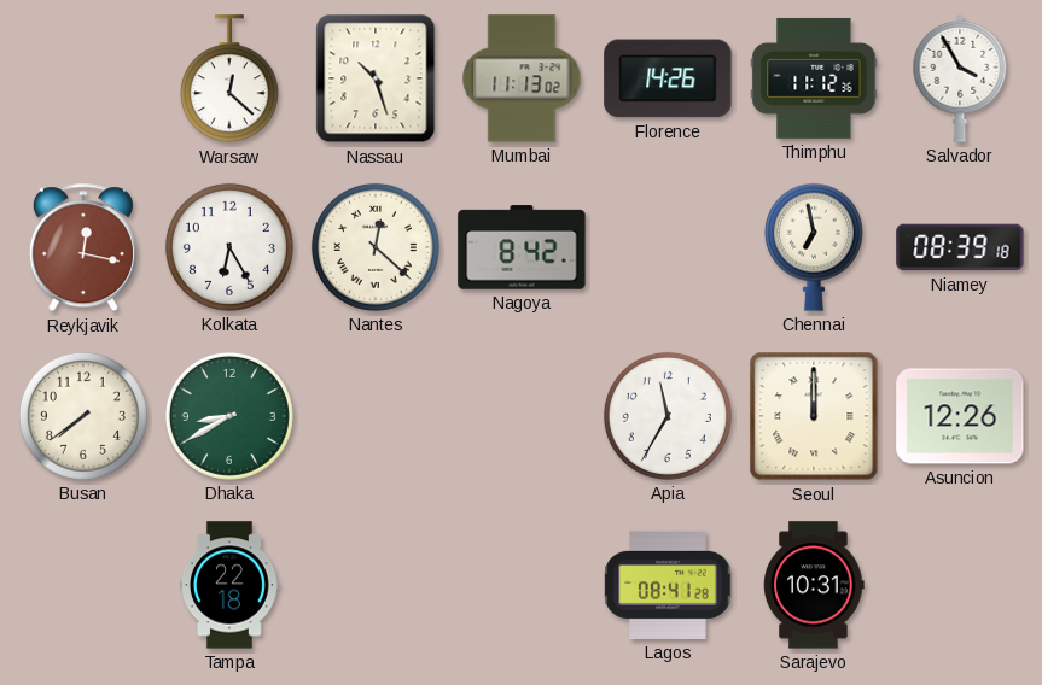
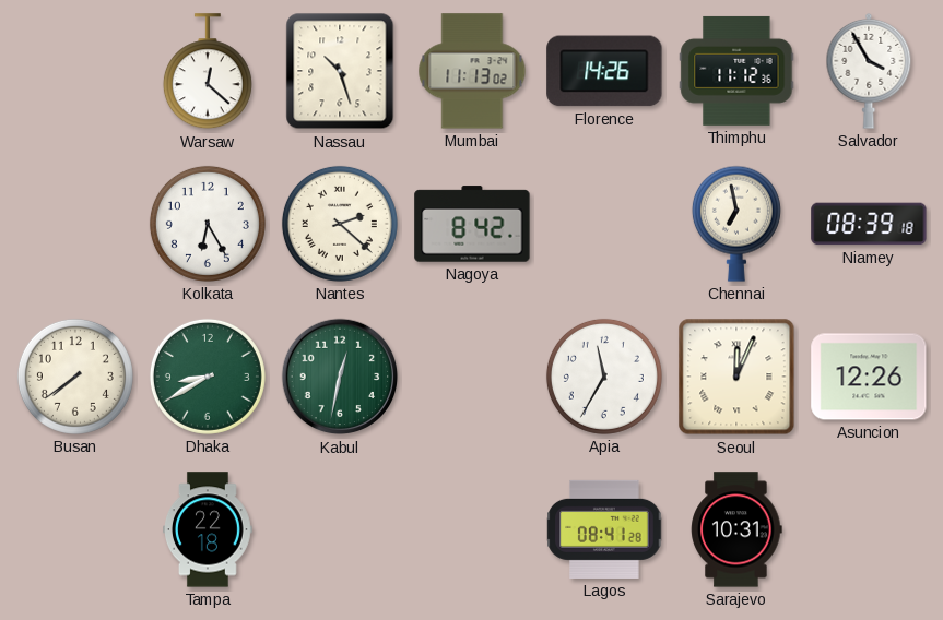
Reykjavik: 12:17 -> none
Nantes: 12:22 -> 2:22
Kabul: none -> 12:32
Seoul: 12:00 -> 12:04
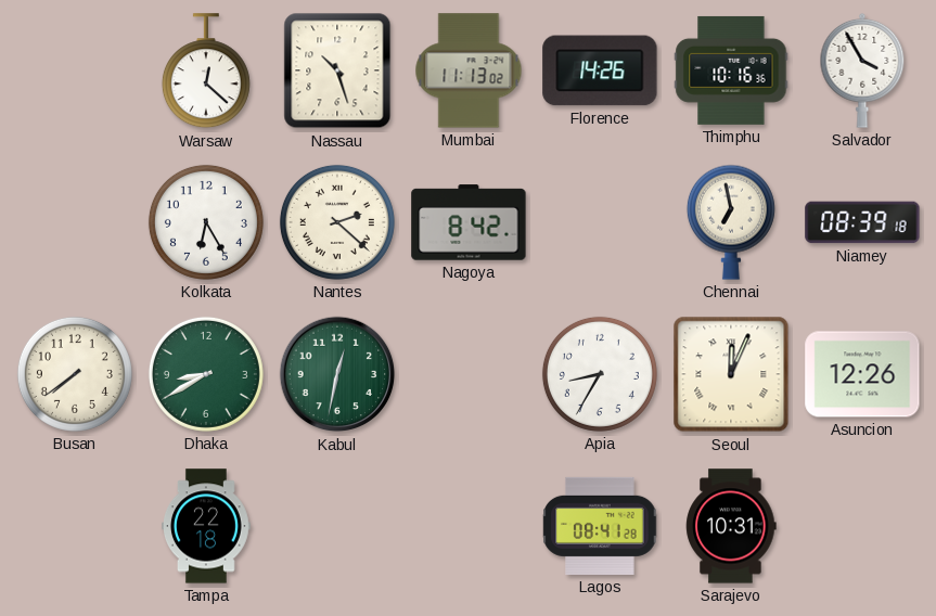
Thimphu: 11:12 -> 10:16
Apia: 11:35 -> 8:35
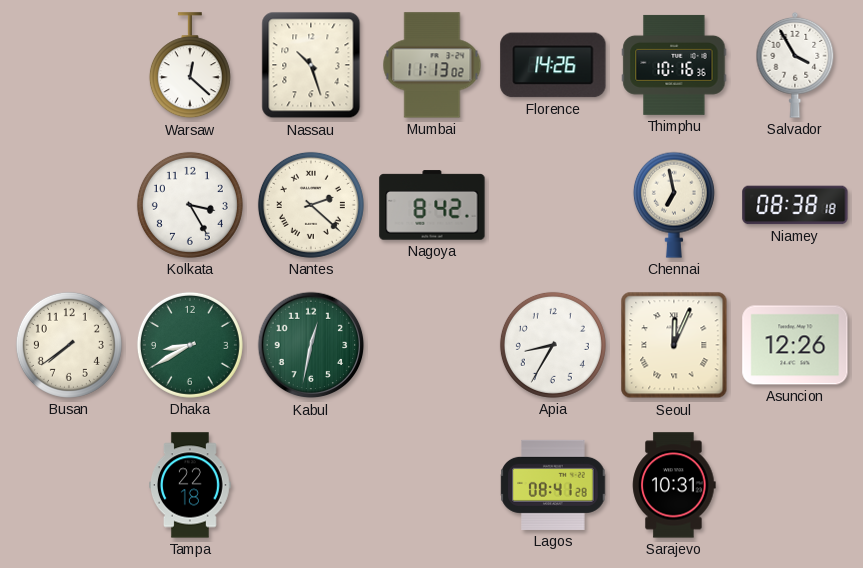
Kolkata: 6:25 -> 3:25
Niamey: 08:39 -> 08:38
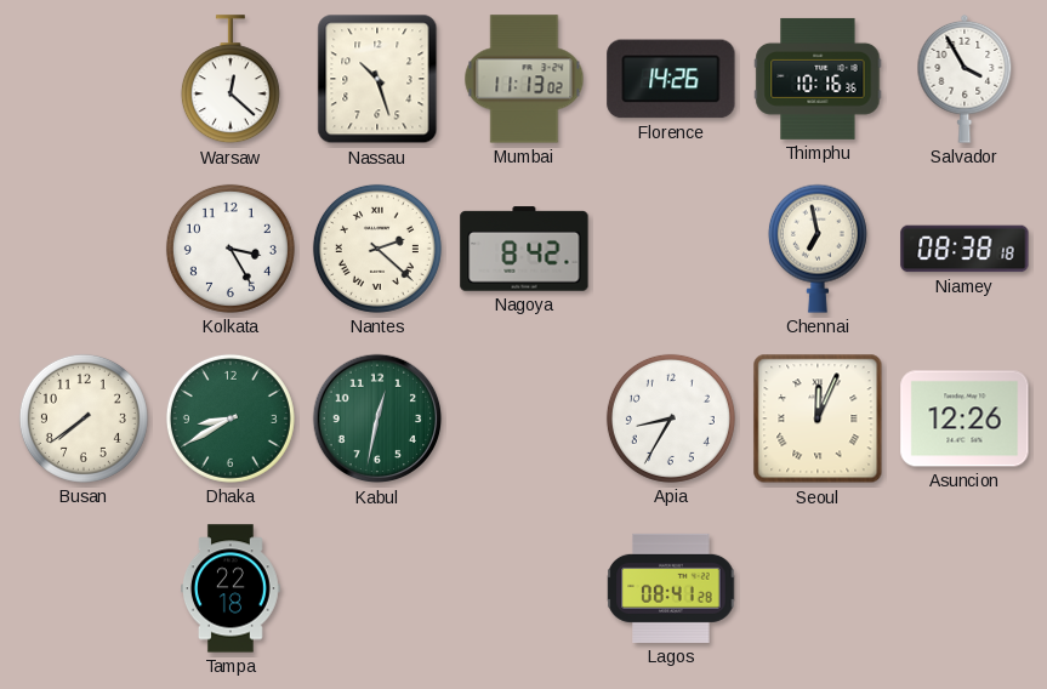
Sarajevo: 10:31 -> none
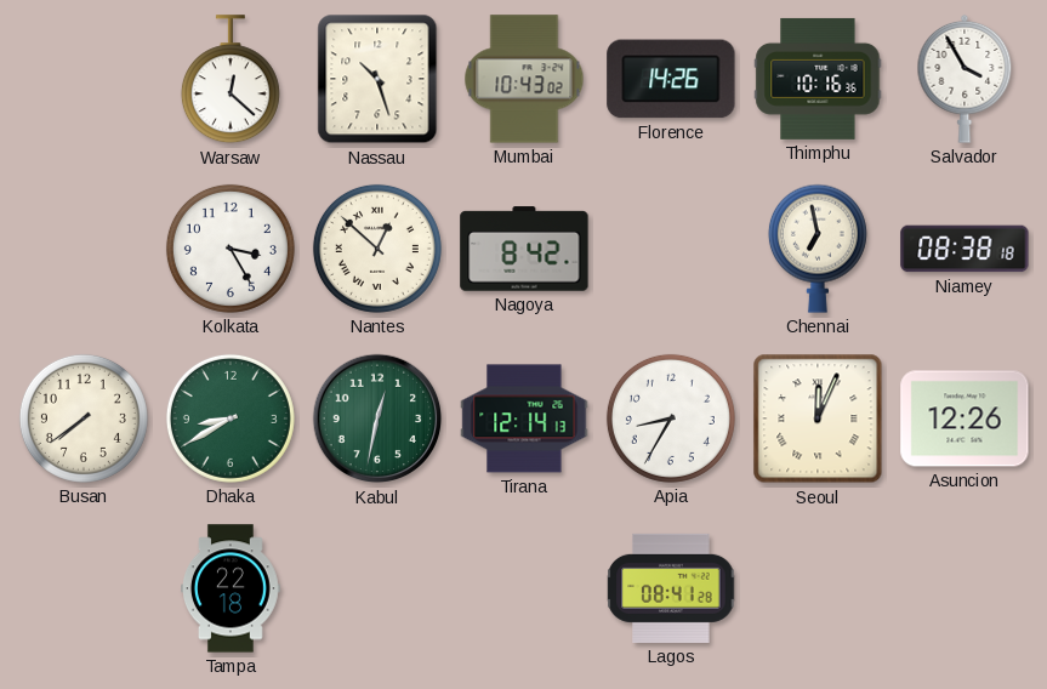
Mumbai: 11:13 -> 10:43
Nantes: 2:22 -> 12:52
Tirana: none -> 12:14
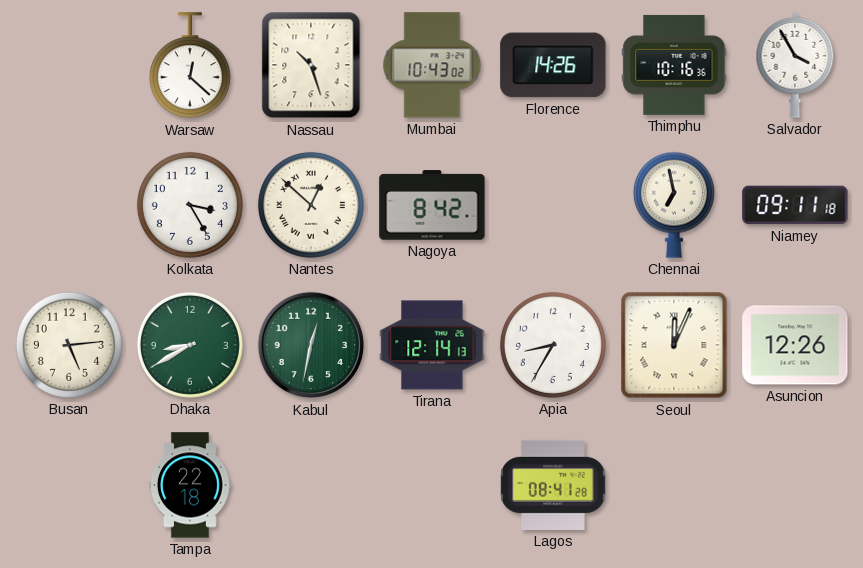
Niamey: 08:38 -> 09:11
Busan: 7:39 -> 5:14
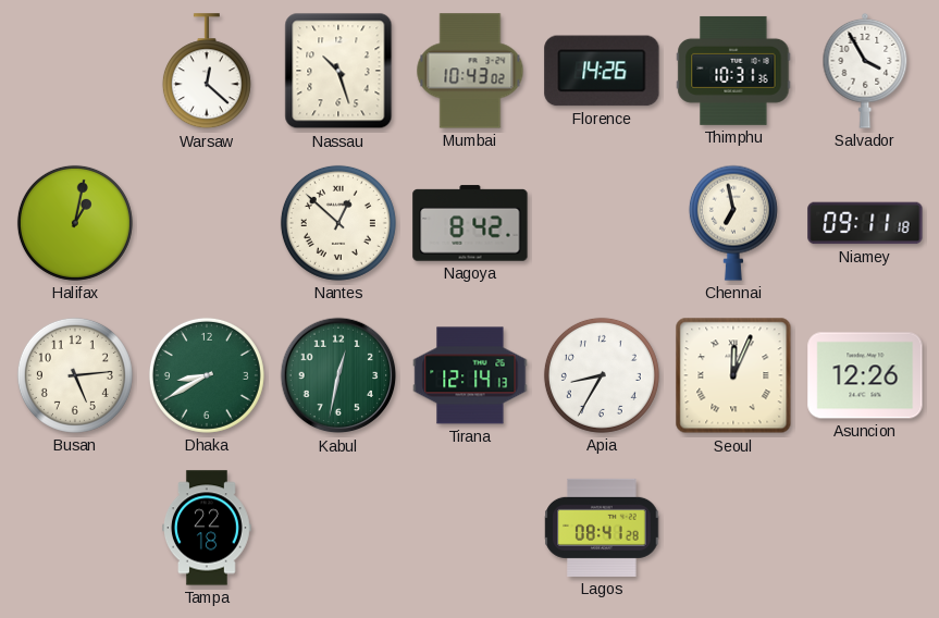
Thimphu: 10:16 -> 10:31
Halifax: none -> 1:02
Kolkata: 3:25 -> none
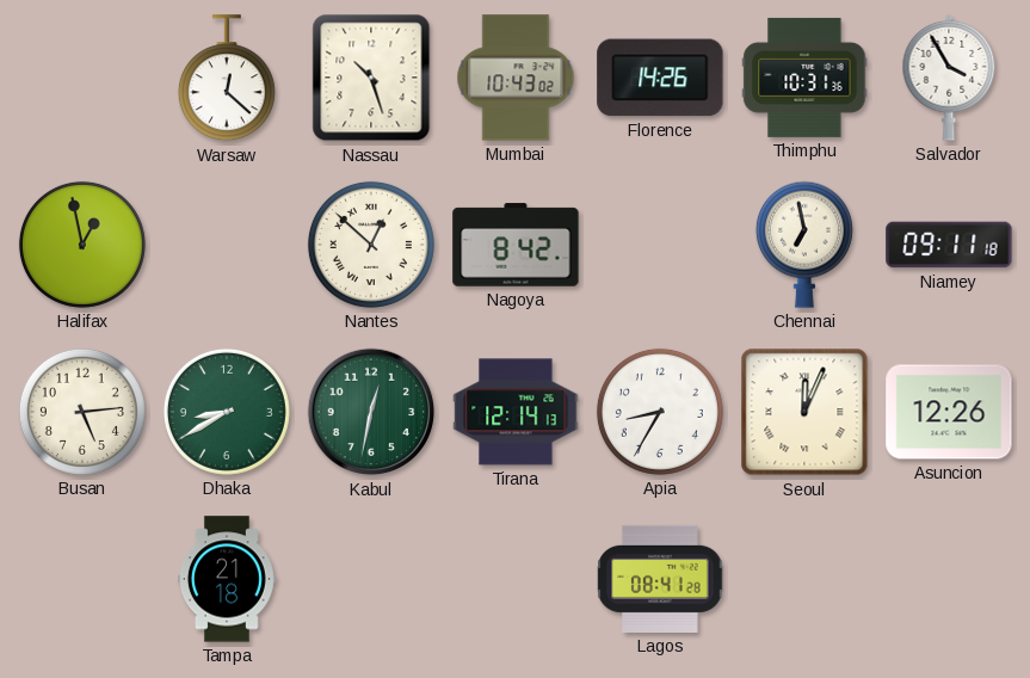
Halifax: 1:02 -> 12:58
Tampa: 22:18 -> 21:18
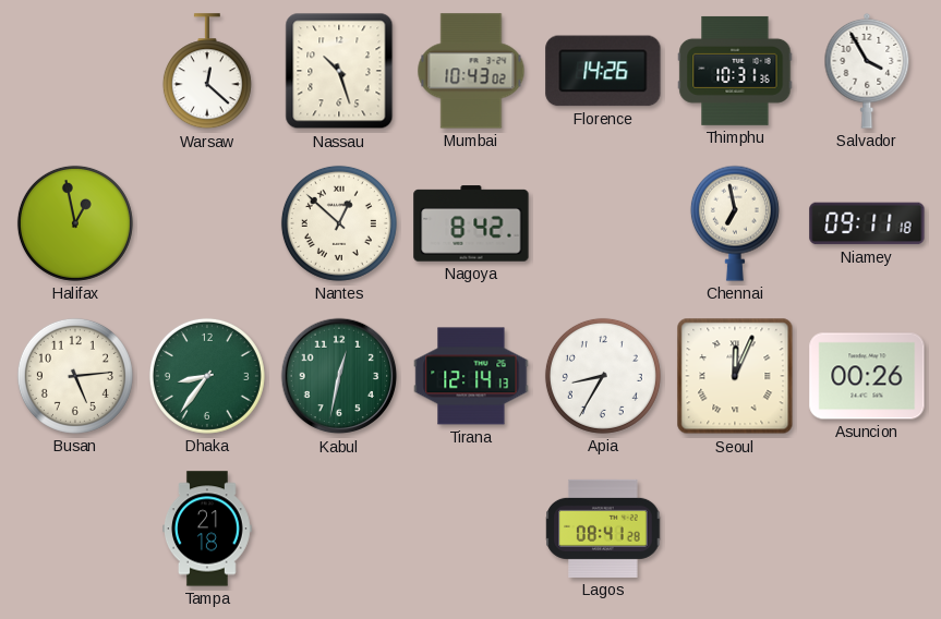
Dhaka: 8:40 -> 8:36
Asuncion: 12:26 -> 00:26
